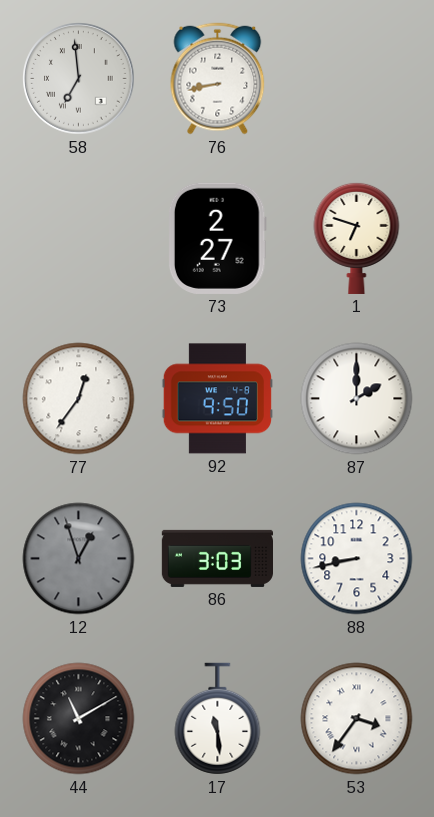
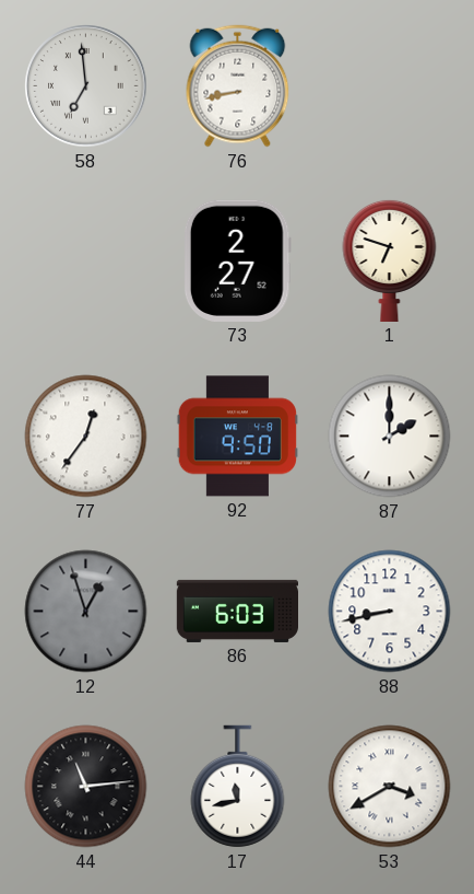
86: 3:03 -> 6:03
44: 11:10 -> 11:14
17: 11:29 -> 11:43
53: 3:36 -> 3:40
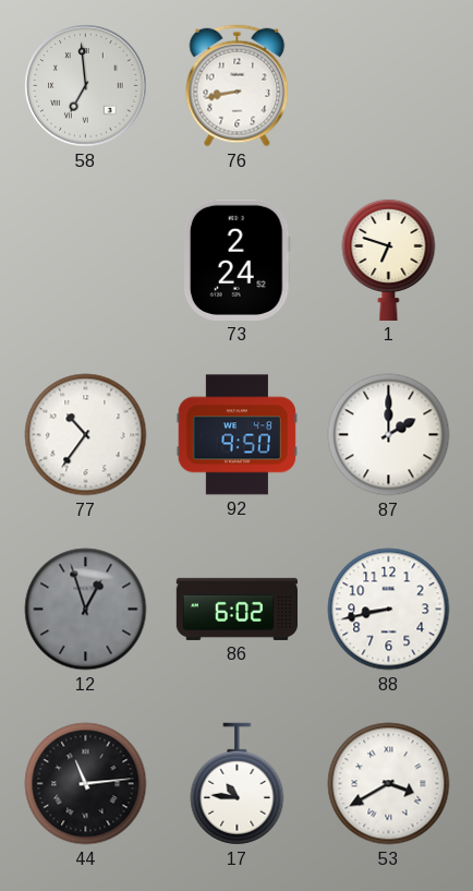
73: 2:27 -> 2:24
77: 12:36 -> 10:36
86: 6:03 -> 6:02
17: 11:43 -> 10:46
